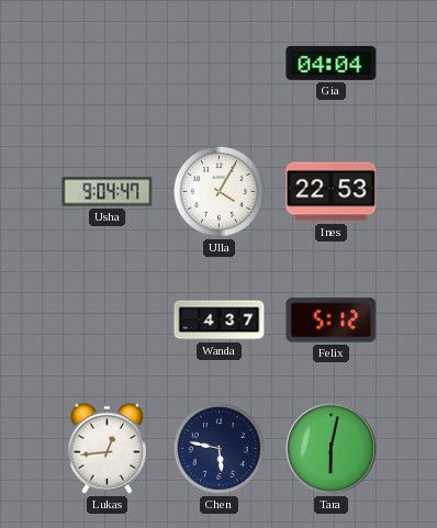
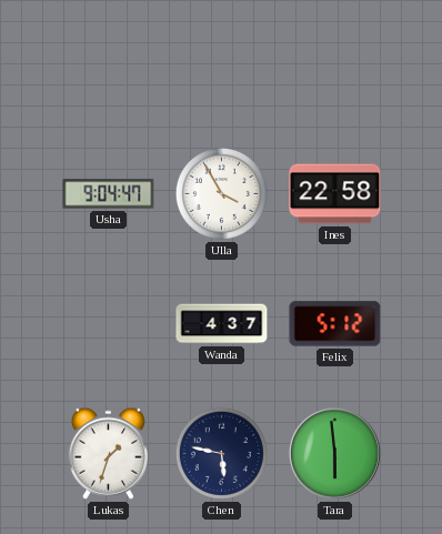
Gia: 04:04 -> none
Ulla: 4:05 -> 3:55
Ines: 22:53 -> 22:58
Lukas: 12:44 -> 1:33
Tara: 6:02 -> 5:59
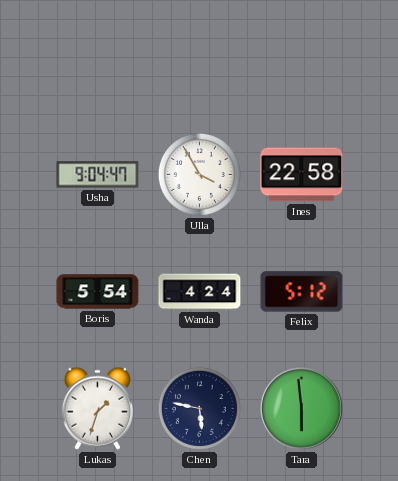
Boris: none -> 5:54
Wanda: 4:37 -> 4:24
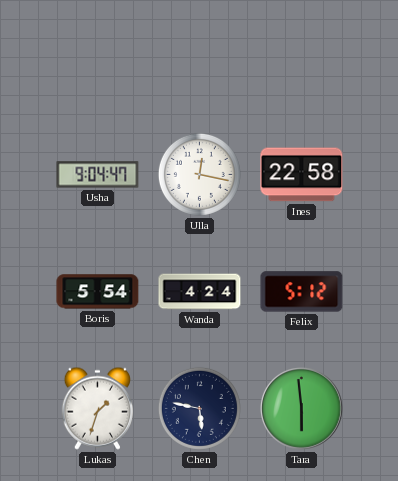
Ulla: 3:55 -> 12:17
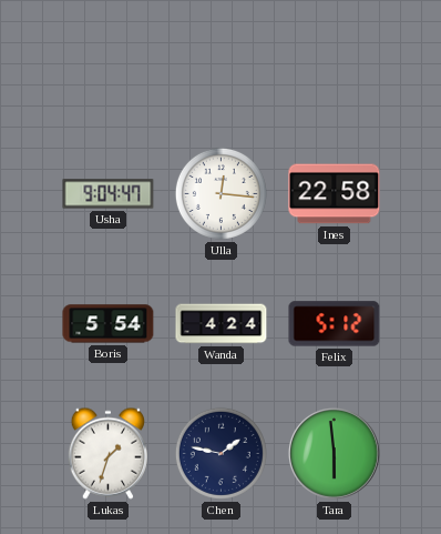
Ulla: 12:17 -> 12:16
Chen: 5:47 -> 1:47
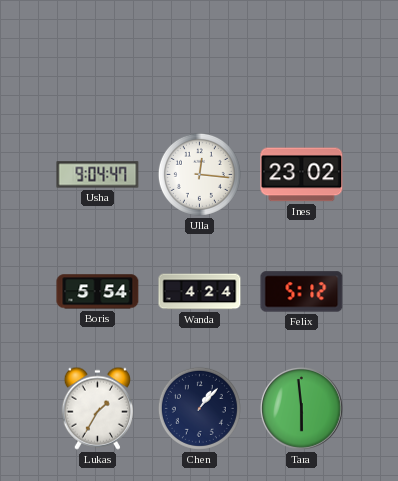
Ines: 22:58 -> 23:02
Lukas: 1:33 -> 1:35
Chen: 1:47 -> 1:07
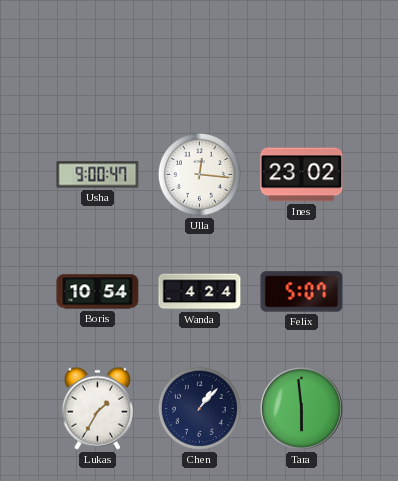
Usha: 9:04 -> 9:00
Boris: 5:54 -> 10:54
Felix: 5:12 -> 5:07
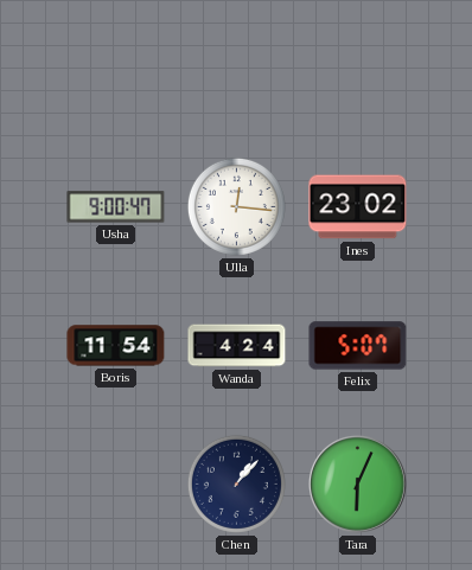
Boris: 10:54 -> 11:54
Lukas: 1:35 -> none
Tara: 5:59 -> 6:04
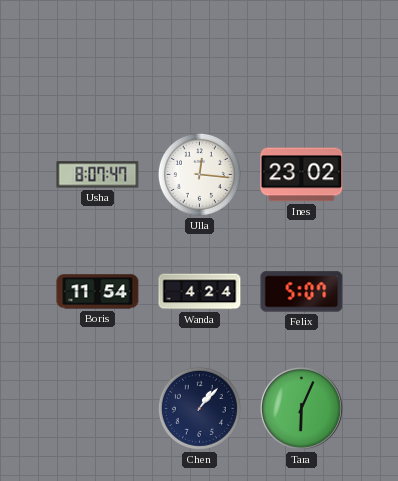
Usha: 9:00 -> 8:07
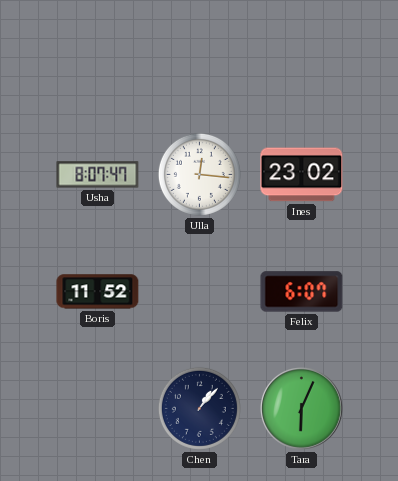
Boris: 11:54 -> 11:52
Wanda: 4:24 -> none
Felix: 5:07 -> 6:07
